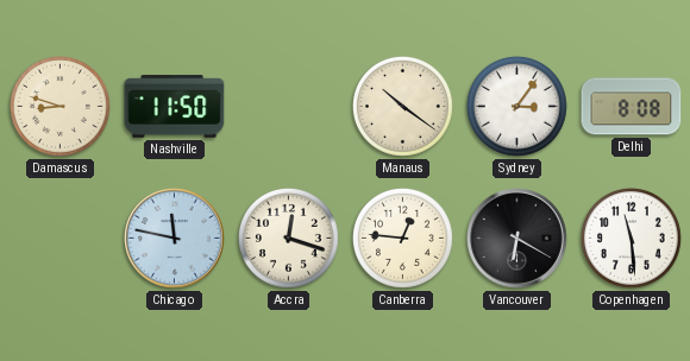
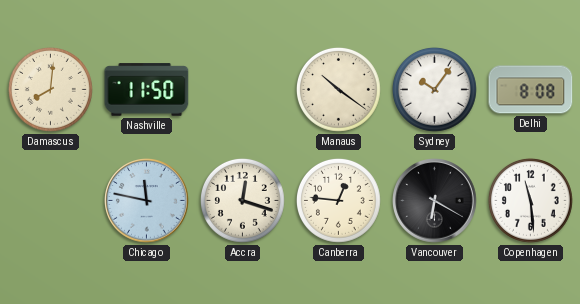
Damascus: 8:48 -> 8:01
Sydney: 3:06 -> 10:06
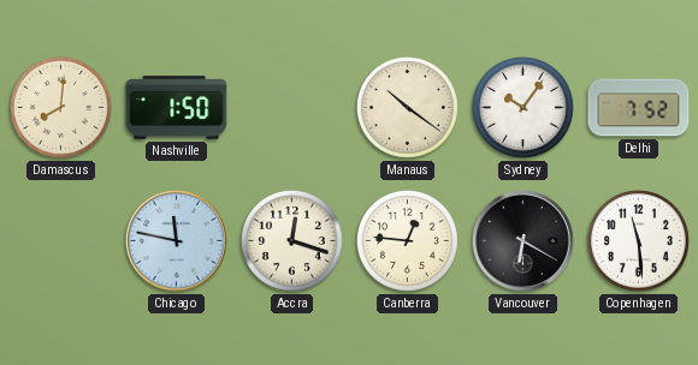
Nashville: 11:50 -> 1:50
Delhi: 8:08 -> 7:52
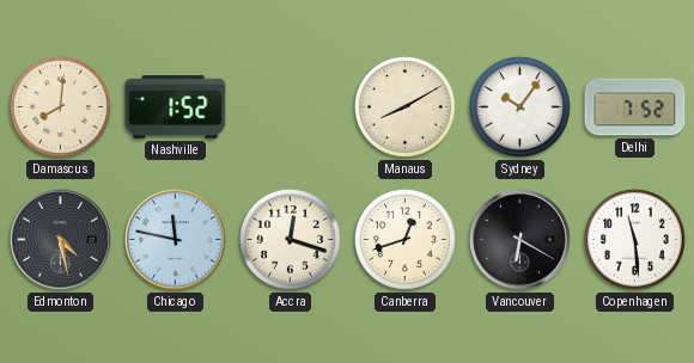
Nashville: 1:50 -> 1:52
Manaus: 10:21 -> 8:10
Edmonton: none -> 4:28
Canberra: 12:46 -> 12:42
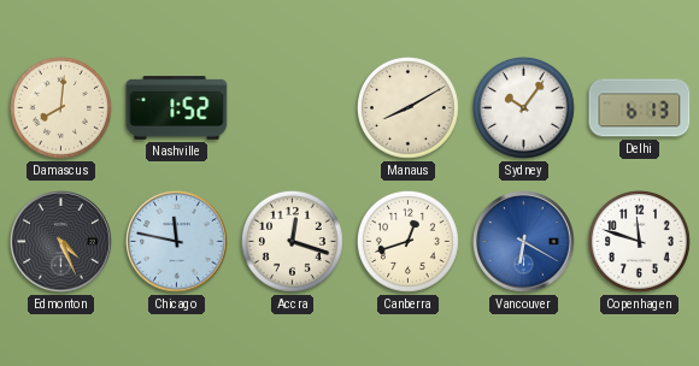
Delhi: 7:52 -> 6:13
Edmonton: 4:28 -> 4:26
Vancouver dial: black -> blue
Copenhagen: 11:29 -> 11:48
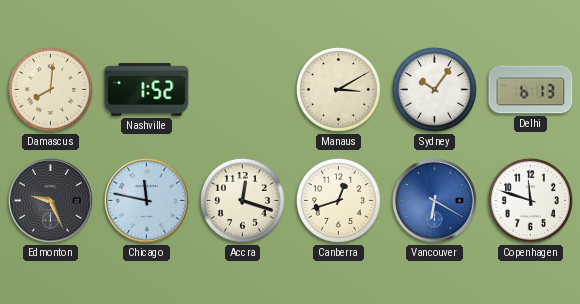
Manaus: 8:10 -> 3:10
Edmonton: 4:26 -> 9:26
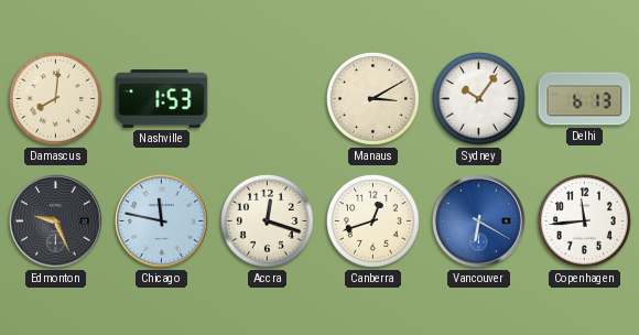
Nashville: 1:52 -> 1:53
Copenhagen: 11:48 -> 11:44
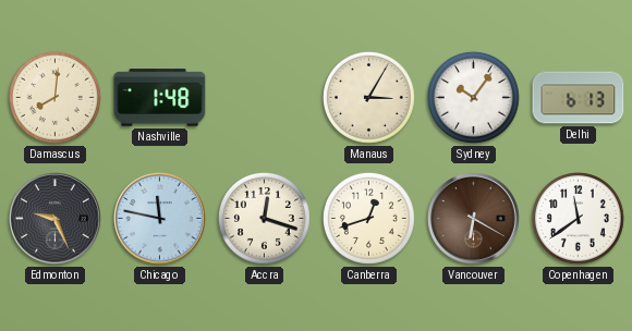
Nashville: 1:53 -> 1:48
Manaus: 3:10 -> 3:05
Vancouver dial: blue -> brown
Copenhagen: 11:44 -> 11:39
